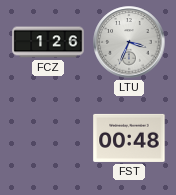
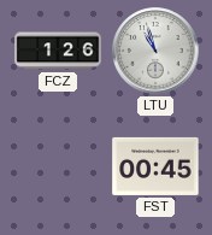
LTU: 3:34 -> 10:57
FST: 00:48 -> 00:45
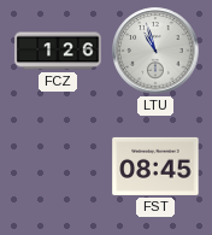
FST: 00:45 -> 08:45
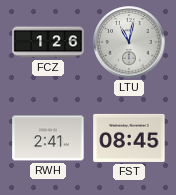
LTU: 10:57 -> 11:02
RWH: none -> 2:41
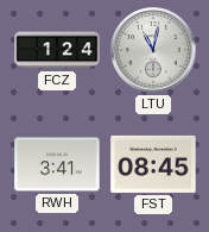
FCZ: 1:26 -> 1:24
RWH: 2:41 -> 3:41
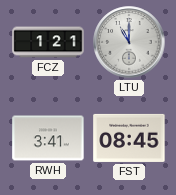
FCZ: 1:24 -> 1:21
LTU: 11:02 -> 11:00
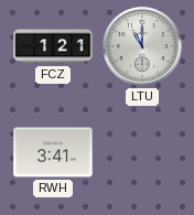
FST: 08:45 -> none
